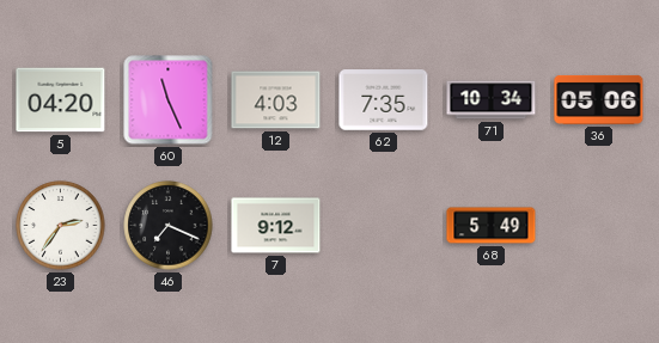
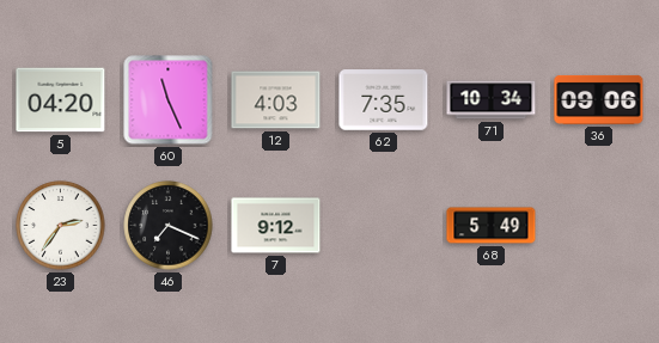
36: 05:06 -> 09:06
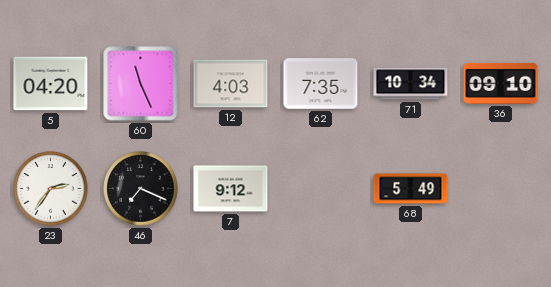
36: 09:06 -> 09:10
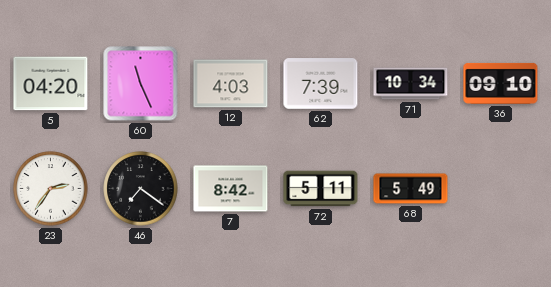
62: 7:35 -> 7:39
46: 7:19 -> 7:21
7: 9:12 -> 8:42
72: none -> 5:11
